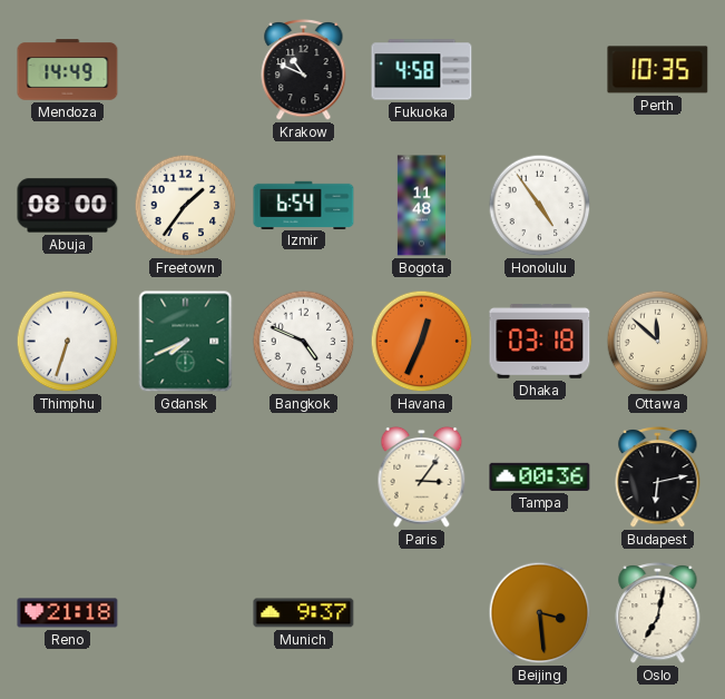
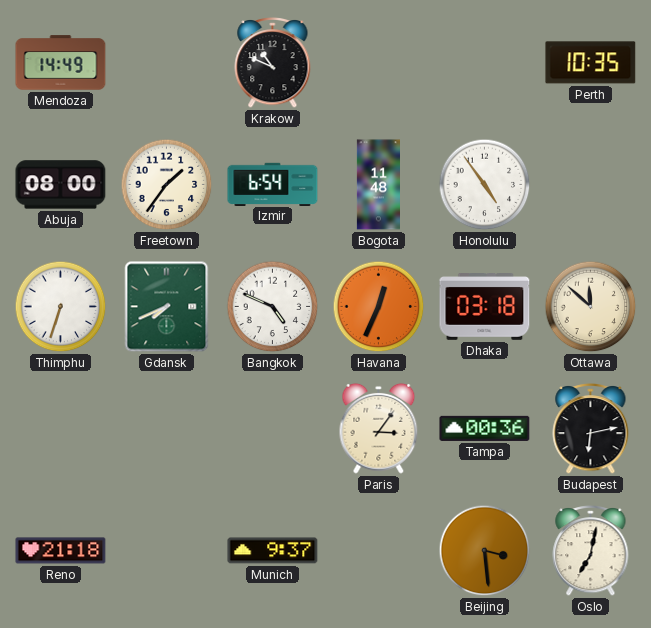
Fukuoka: 4:58 -> none
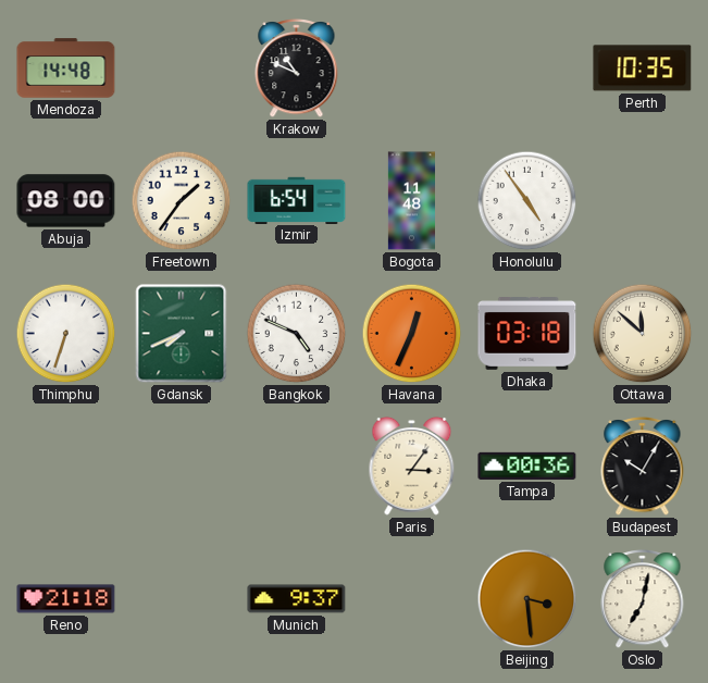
Mendoza: 14:49 -> 14:48
Budapest: 6:13 -> 10:05
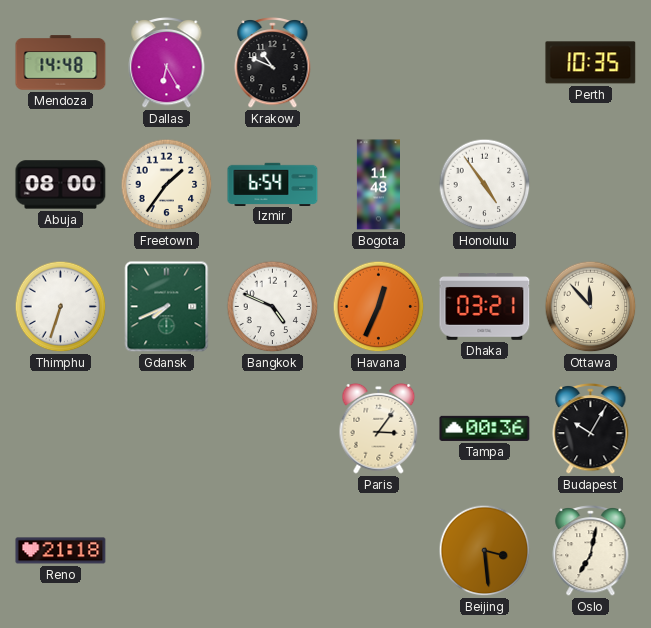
Dallas: none -> 6:25
Dhaka: 03:18 -> 03:21
Ottawa: 11:52 -> 11:53
Munich: 9:37 -> none
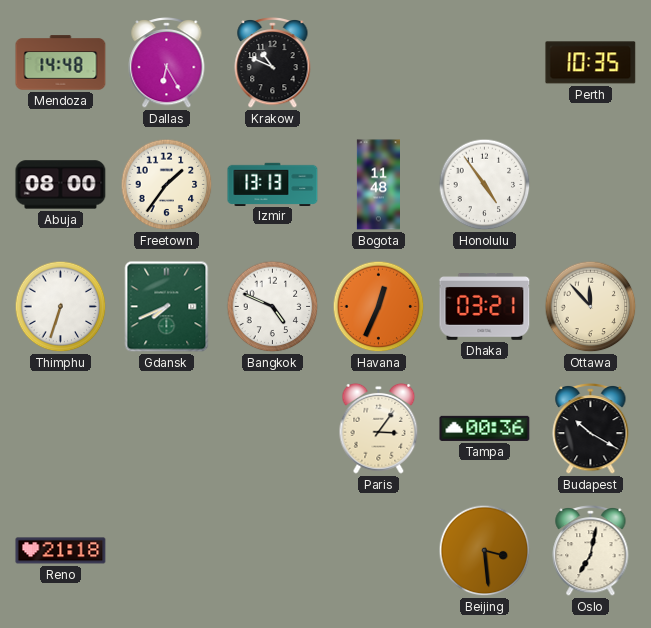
Izmir: 6:54 -> 13:13
Budapest: 10:05 -> 10:20
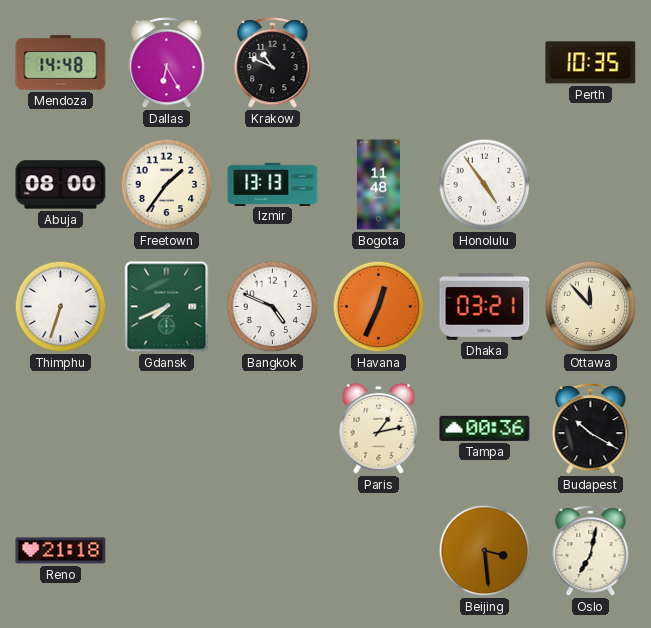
Paris: 3:06 -> 1:13
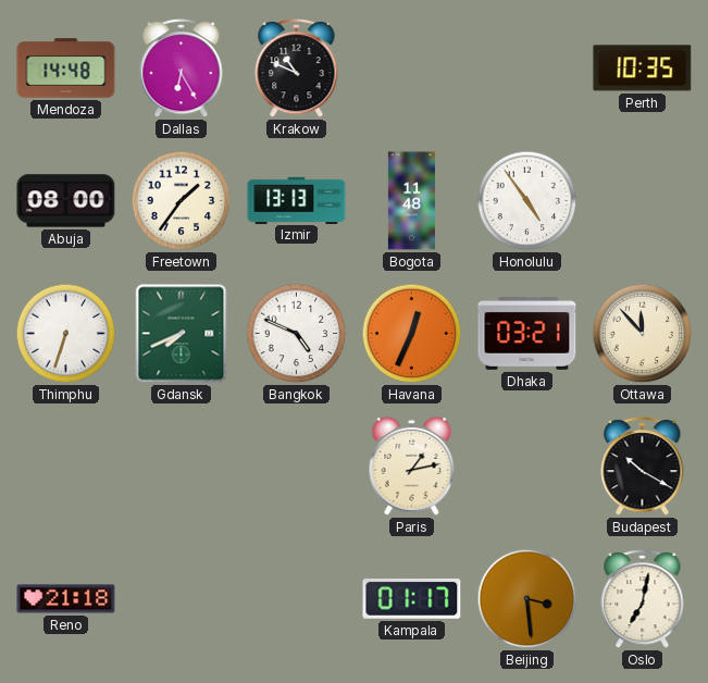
Tampa: 00:36 -> none
Kampala: none -> 01:17
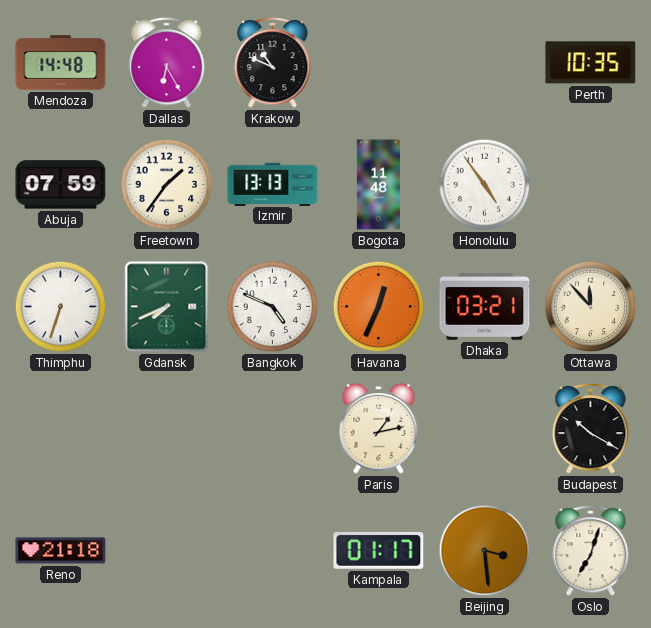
Abuja: 08:00 -> 07:59
Oslo: 7:02 -> 7:03
